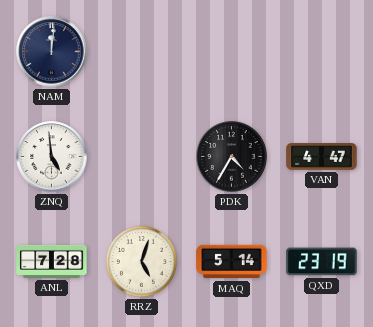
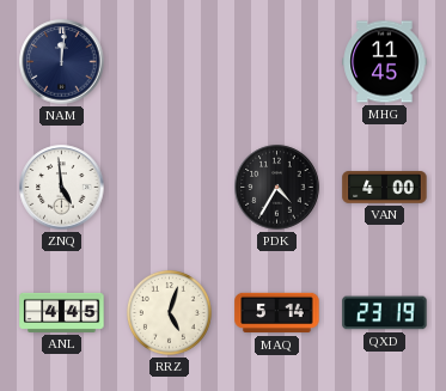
MHG: none -> 11:45
VAN: 4:47 -> 4:00
ANL: 7:28 -> 4:45
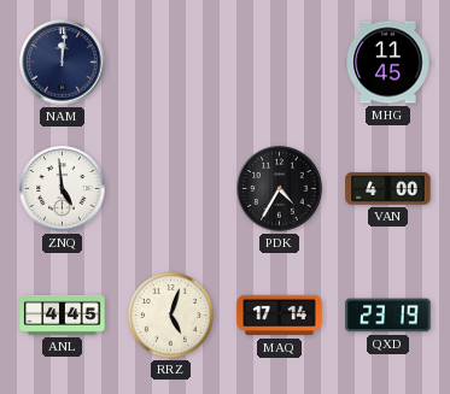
MAQ: 5:14 -> 17:14
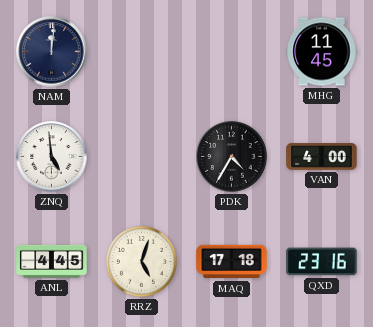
MAQ: 17:14 -> 17:18
QXD: 23:19 -> 23:16
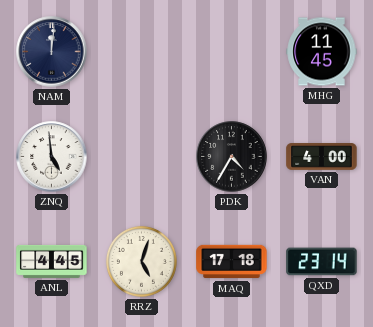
QXD: 23:16 -> 23:14
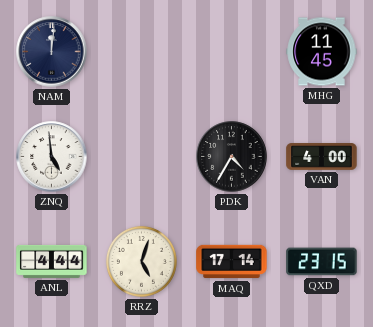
ANL: 4:45 -> 4:44
MAQ: 17:18 -> 17:14
QXD: 23:14 -> 23:15
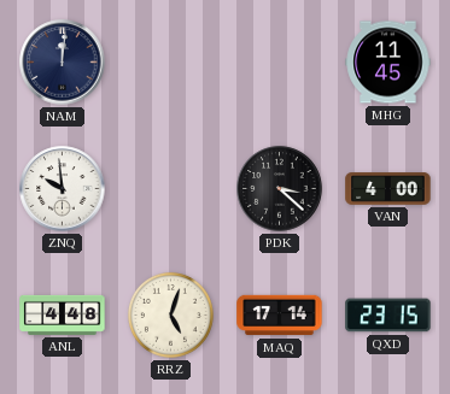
ZNQ: 4:59 -> 9:59
PDK: 4:35 -> 3:22
ANL: 4:44 -> 4:48
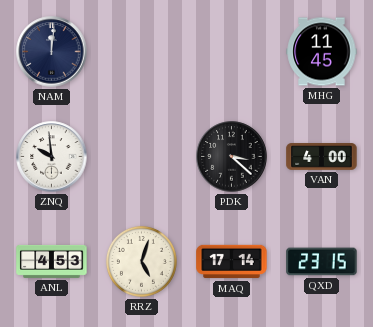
ANL: 4:48 -> 4:53
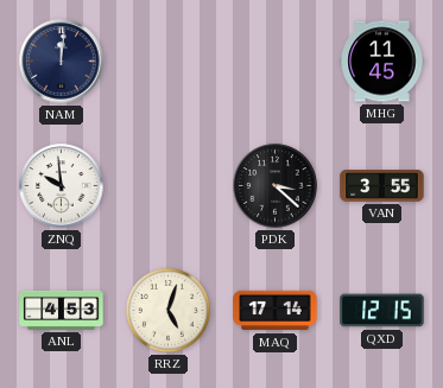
VAN: 4:00 -> 3:55
QXD: 23:15 -> 12:15
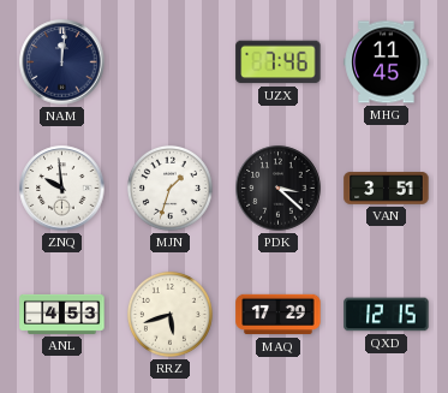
UZX: none -> 7:46
MJN: none -> 1:33
VAN: 3:55 -> 3:51
RRZ: 5:03 -> 5:42
MAQ: 17:14 -> 17:29
